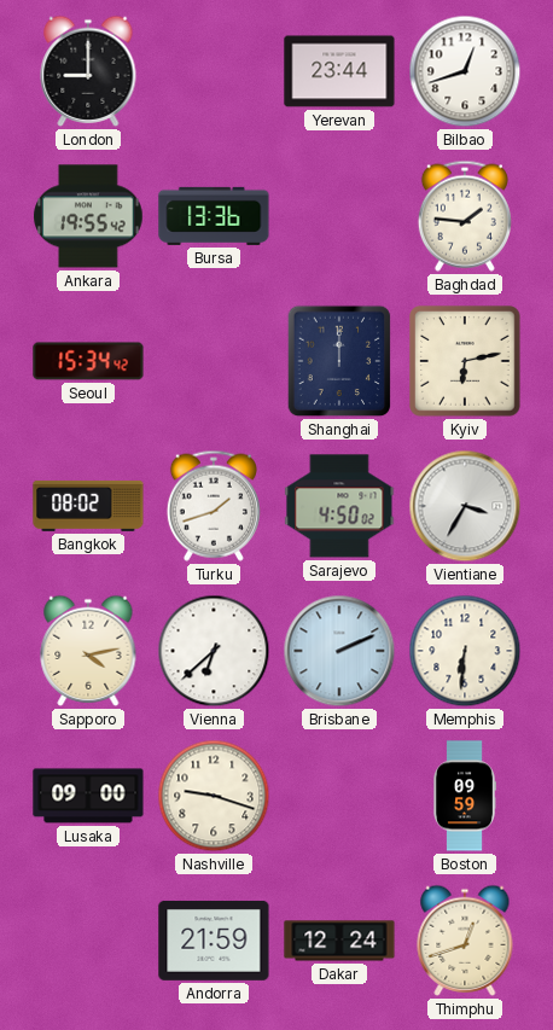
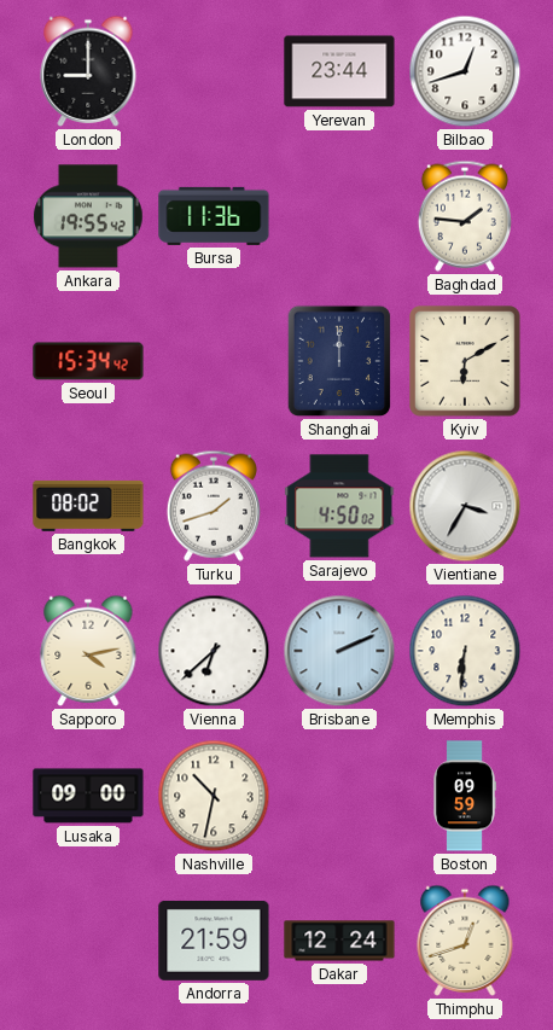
Bursa: 13:36 -> 11:36
Kyiv: 6:13 -> 6:10
Nashville: 9:18 -> 10:32
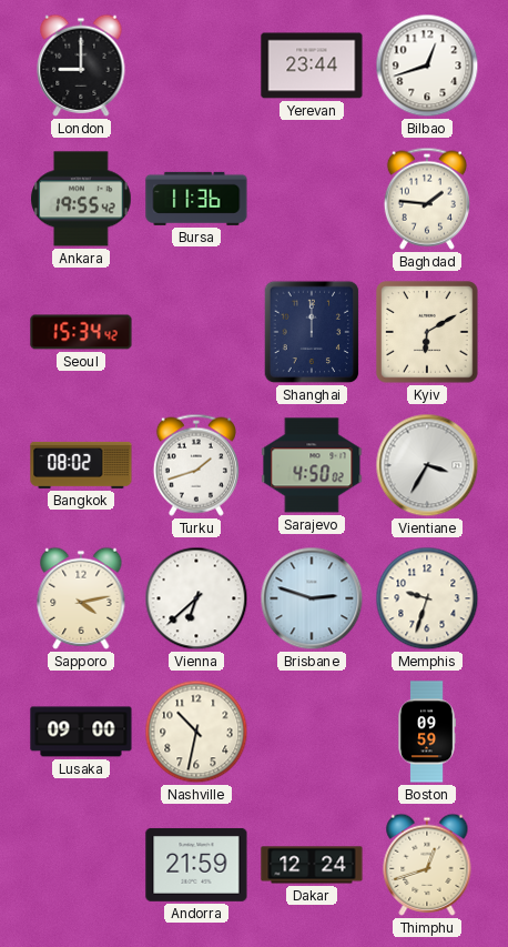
Brisbane: 2:11 -> 2:48
Memphis: 6:31 -> 9:33
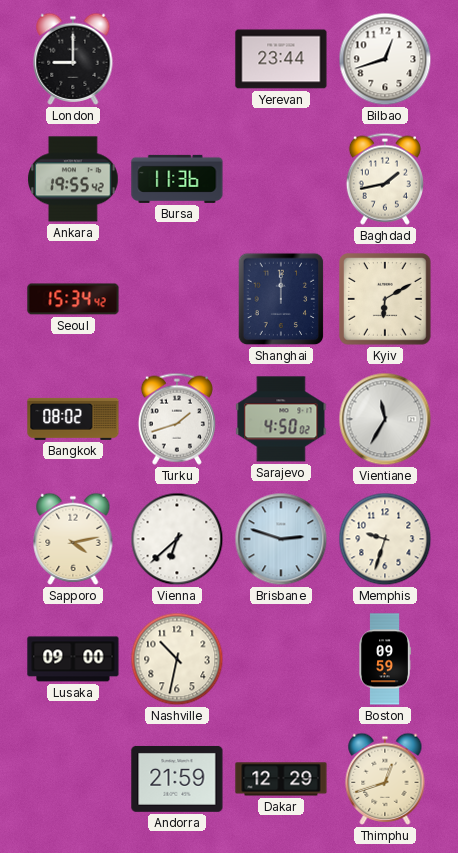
Baghdad: 1:46 -> 1:43
Vientiane: 3:35 -> 11:35
Dakar: 12:24 -> 12:29
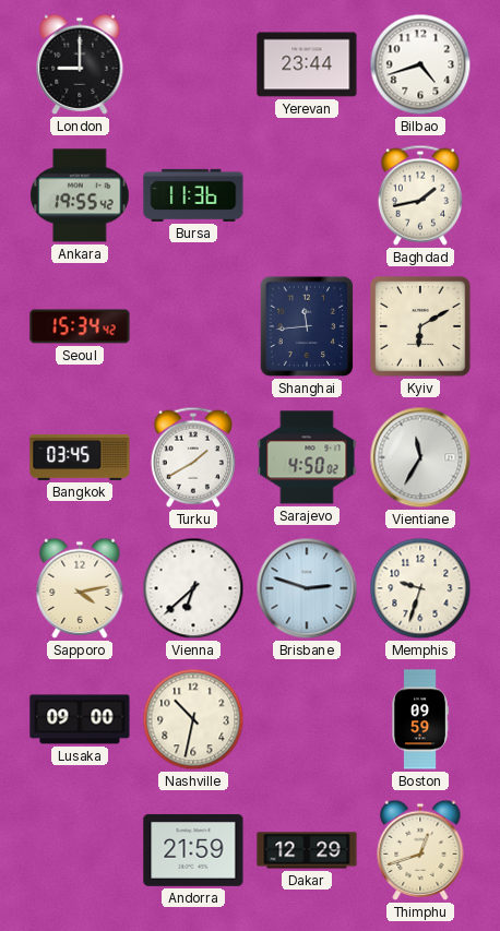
Bilbao: 12:42 -> 4:42
Shanghai: 12:00 -> 11:44
Bangkok: 08:02 -> 03:45
Turku: 1:42 -> 1:40
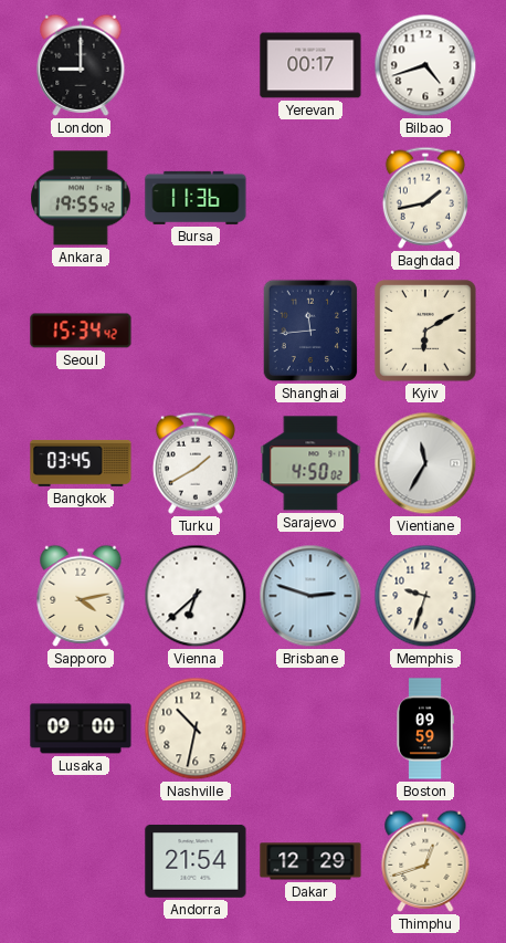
Yerevan: 23:44 -> 00:17
Andorra: 21:59 -> 21:54
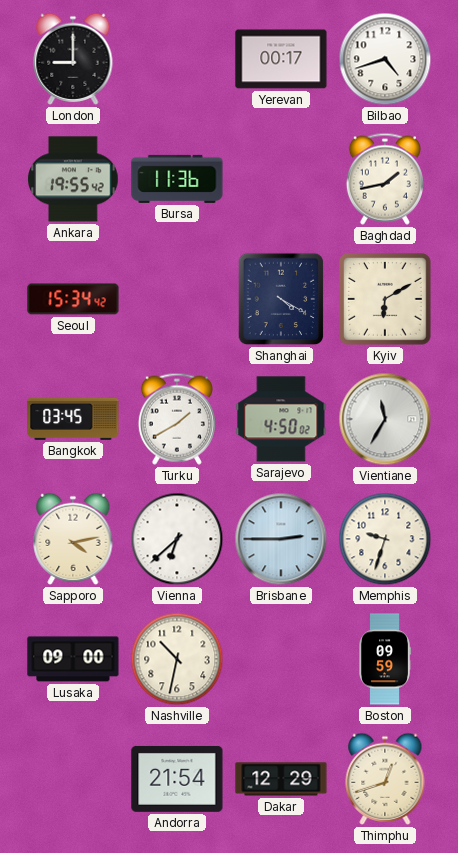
Shanghai: 11:44 -> 4:20
Brisbane: 2:48 -> 2:45
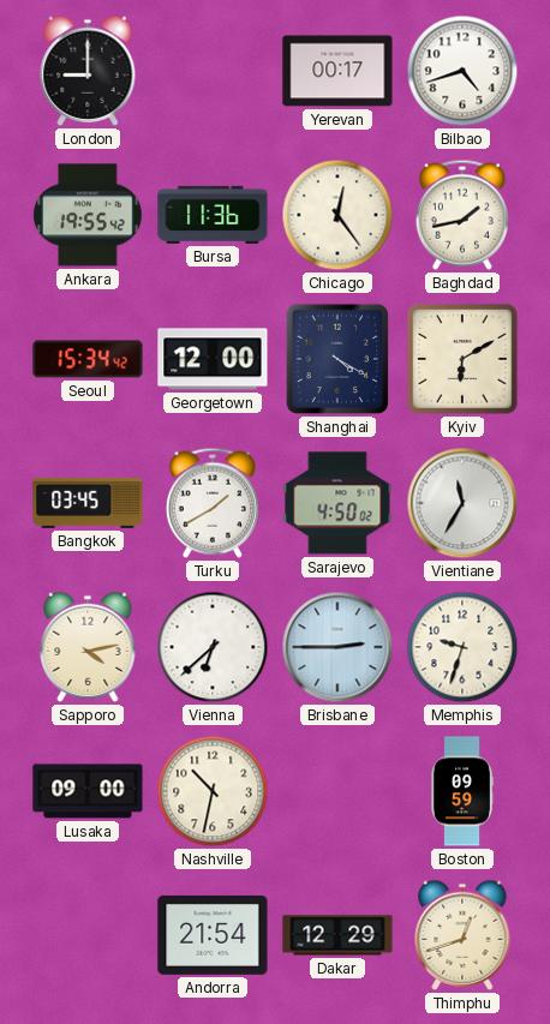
Chicago: none -> 12:24
Georgetown: none -> 12:00
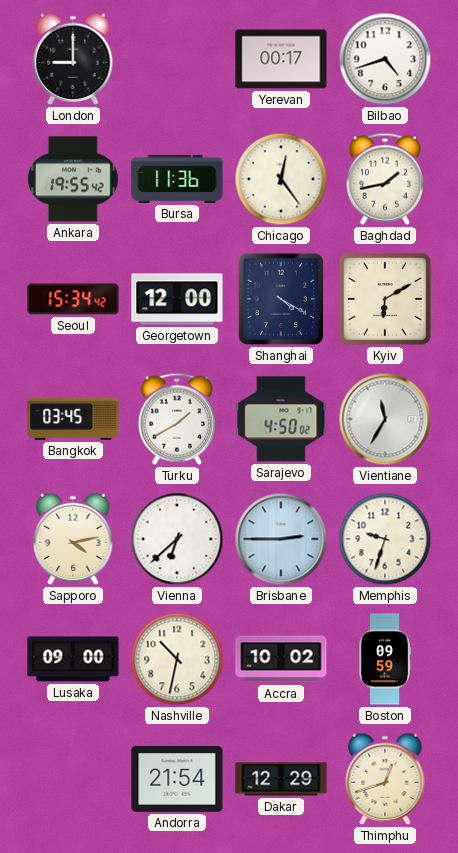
Accra: none -> 10:02
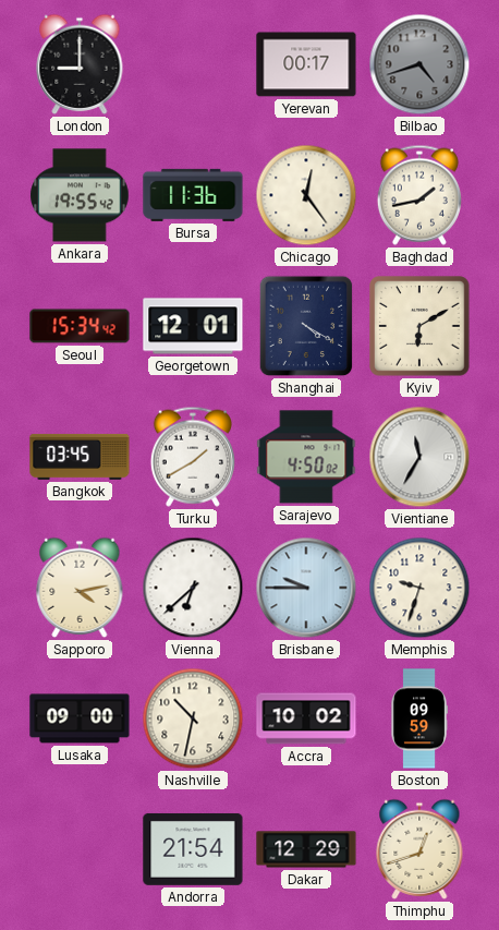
Bilbao dial: white -> grey
Georgetown: 12:00 -> 12:01
Brisbane: 2:45 -> 9:45
